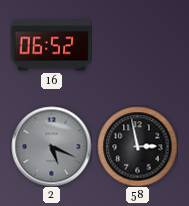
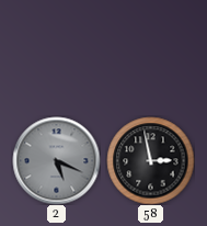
16: 06:52 -> none
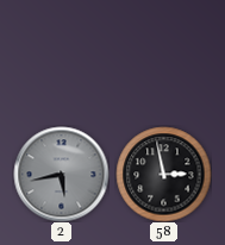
2: 5:19 -> 5:43
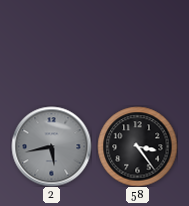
58: 2:58 -> 3:24
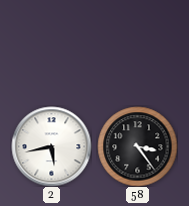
2 dial: grey -> white
